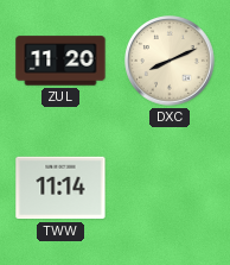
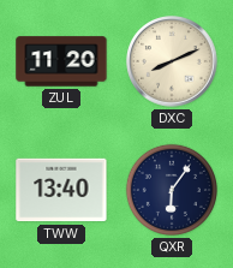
TWW: 11:14 -> 13:40
QXR: none -> 6:06
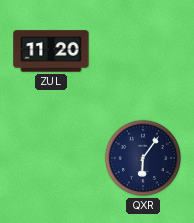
DXC: 8:11 -> none
TWW: 13:40 -> none
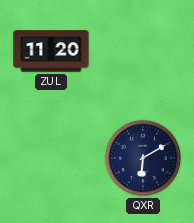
QXR: 6:06 -> 6:10
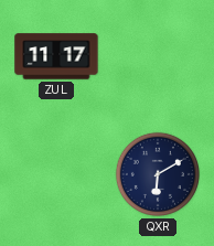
ZUL: 11:20 -> 11:17
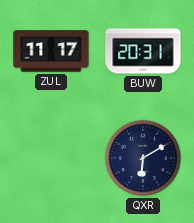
BUW: none -> 20:31
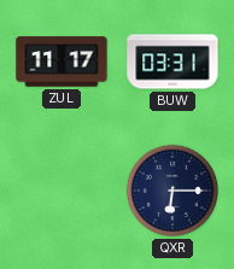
BUW: 20:31 -> 03:31
QXR: 6:10 -> 6:15
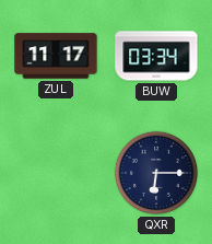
BUW: 03:31 -> 03:34
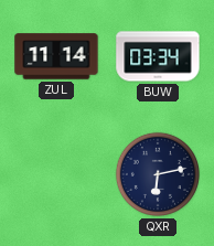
ZUL: 11:17 -> 11:14
QXR: 6:15 -> 6:13
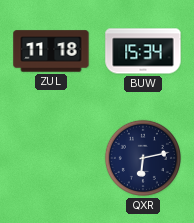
ZUL: 11:14 -> 11:18
BUW: 03:34 -> 15:34
